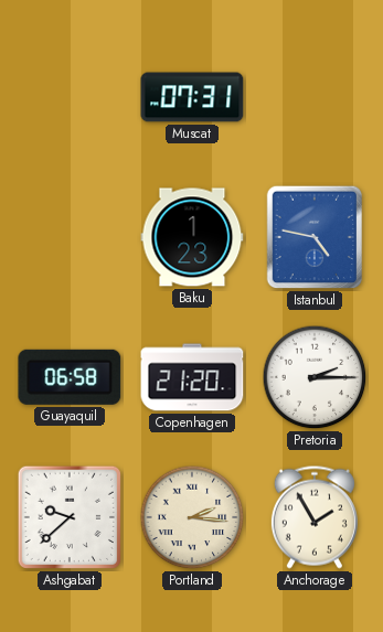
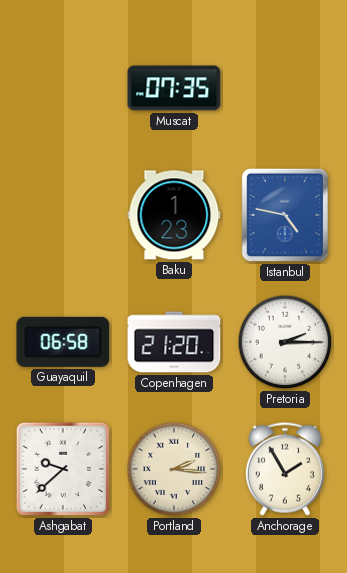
Muscat: 07:31 -> 07:35
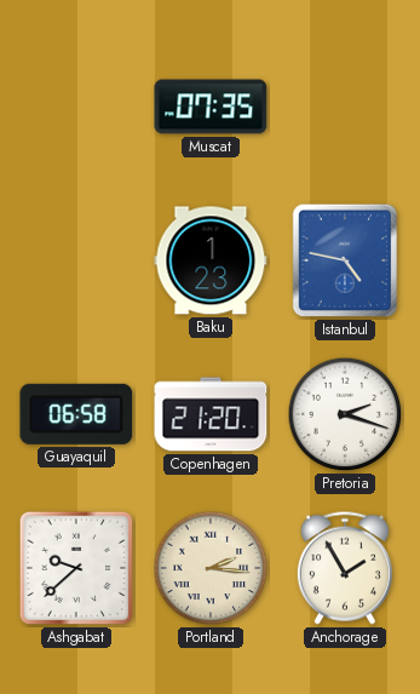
Pretoria: 2:15 -> 2:18
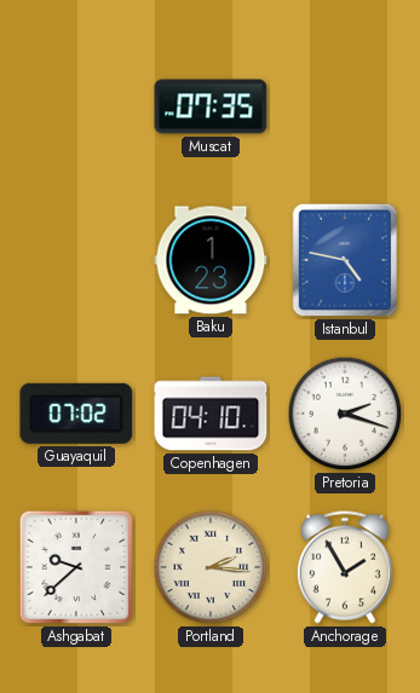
Guayaquil: 06:58 -> 07:02
Copenhagen: 21:20 -> 04:10
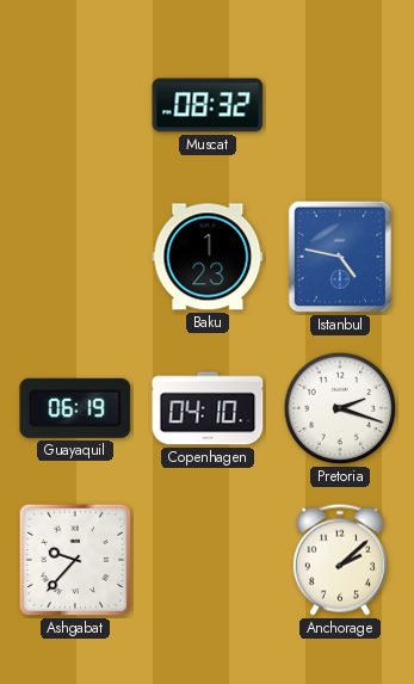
Muscat: 07:35 -> 08:32
Guayaquil: 07:02 -> 06:19
Ashgabat: 9:38 -> 9:37
Portland: 2:16 -> none
Anchorage: 1:55 -> 2:08
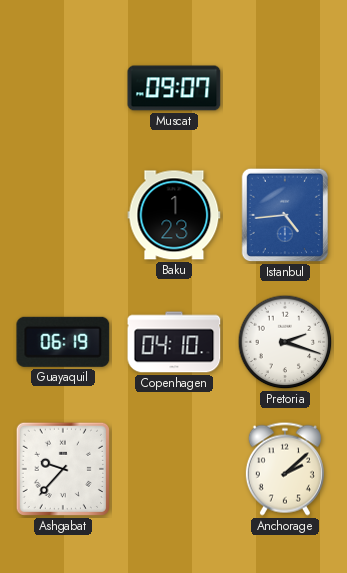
Muscat: 08:32 -> 09:07
Istanbul: 4:47 -> 4:44
